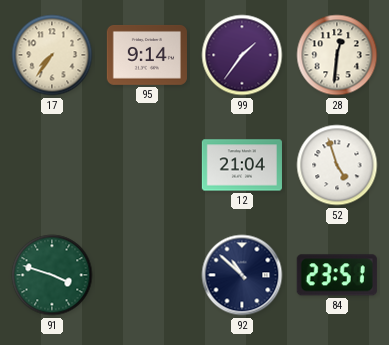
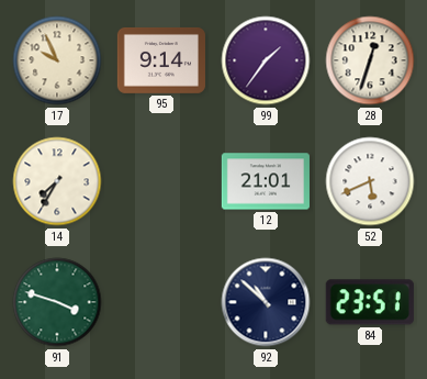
17: 7:36 -> 9:56
28: 12:31 -> 12:33
14: none -> 7:35
12: 21:04 -> 21:01
52: 4:57 -> 5:41
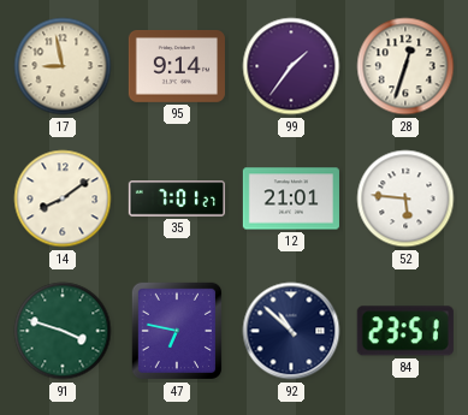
17: 9:56 -> 8:58
14: 7:35 -> 8:09
35: none -> 7:01
52: 5:41 -> 5:46
47: none -> 6:47
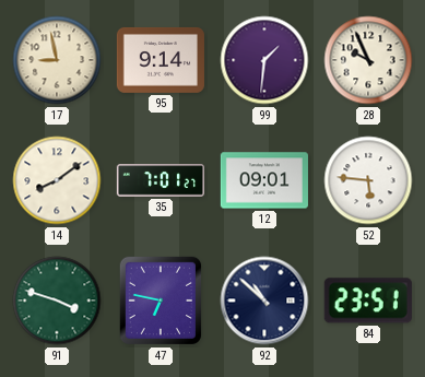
99: 1:36 -> 1:31
28: 12:33 -> 9:56
12: 21:01 -> 09:01
